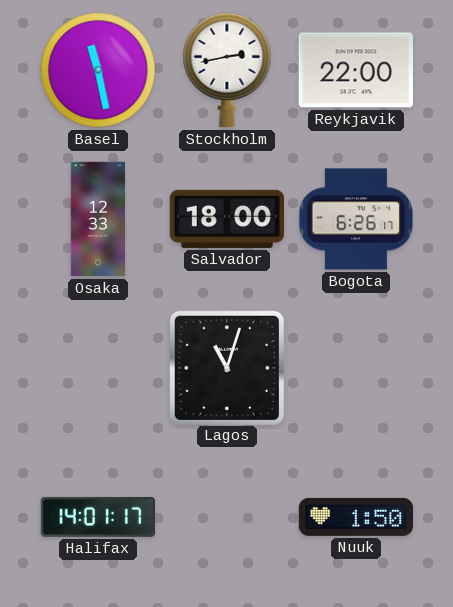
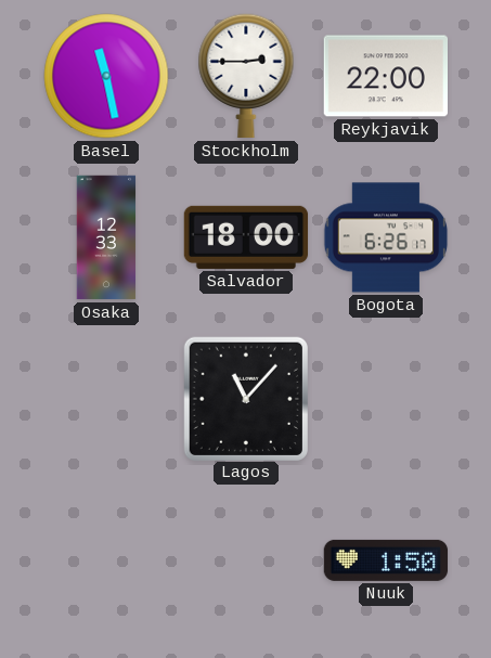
Stockholm: 2:43 -> 2:45
Lagos: 11:03 -> 11:07
Halifax: 14:01 -> none
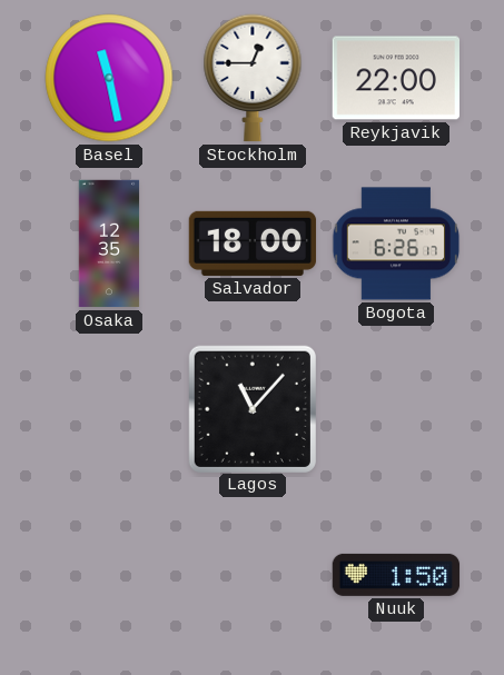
Stockholm: 2:45 -> 12:45
Osaka: 12:33 -> 12:35
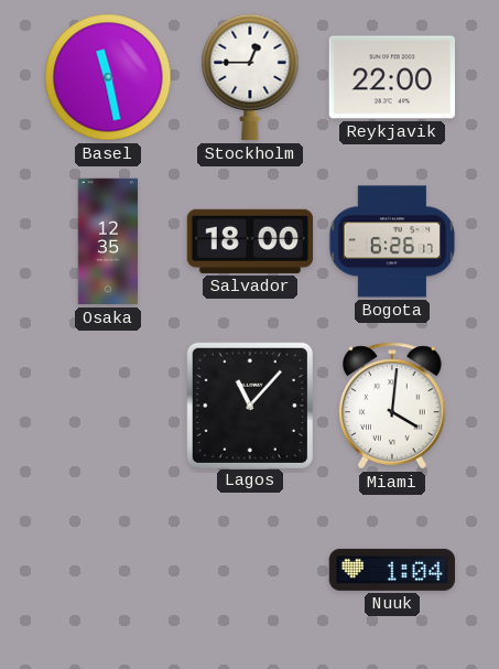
Miami: none -> 4:01
Nuuk: 1:50 -> 1:04
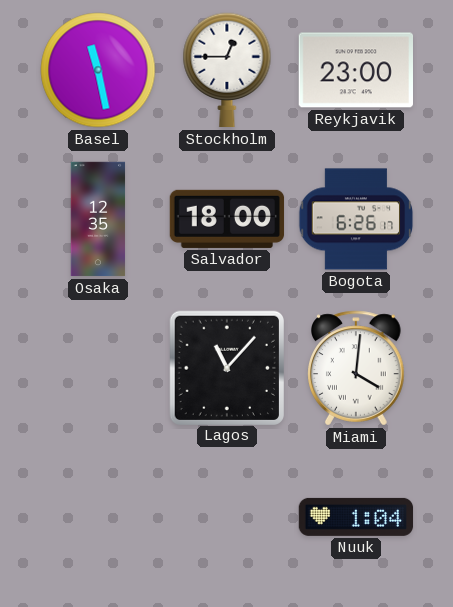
Reykjavik: 22:00 -> 23:00
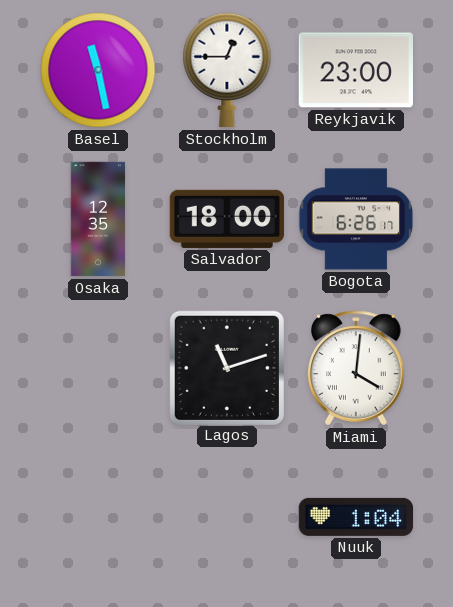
Lagos: 11:07 -> 11:12
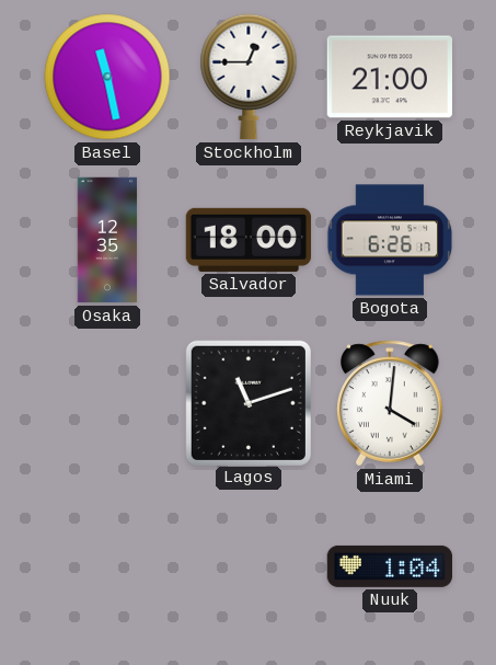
Reykjavik: 23:00 -> 21:00
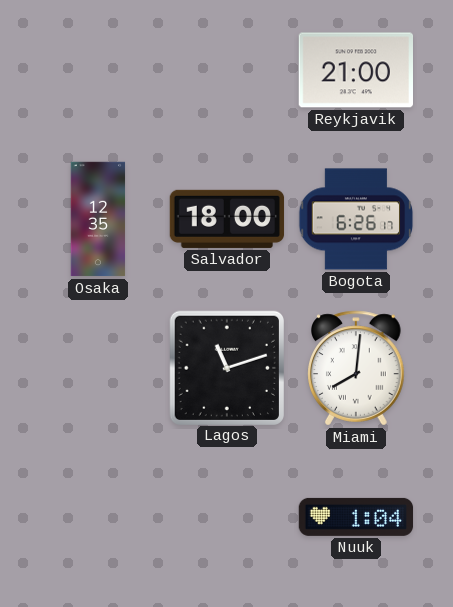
Basel: 11:28 -> none
Stockholm: 12:45 -> none
Miami: 4:01 -> 8:01
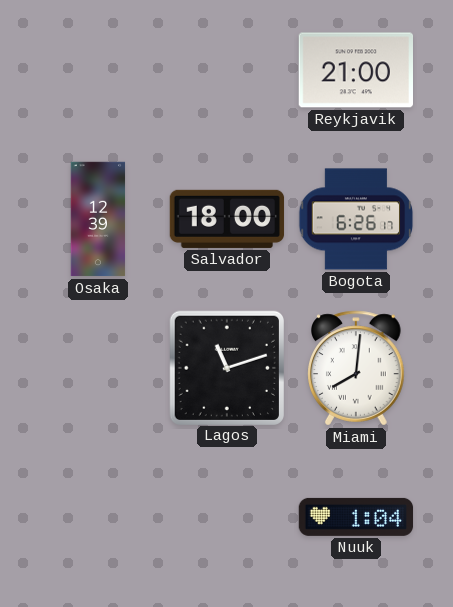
Osaka: 12:35 -> 12:39
